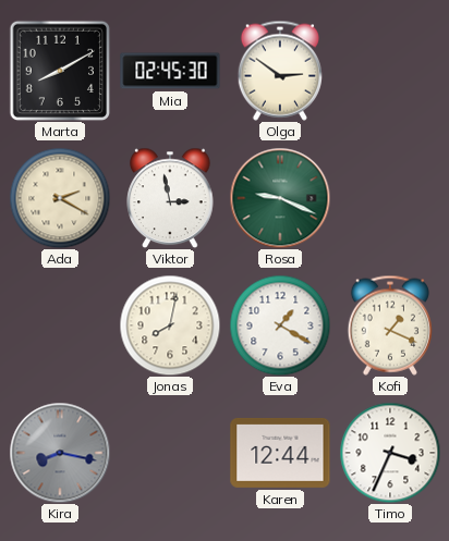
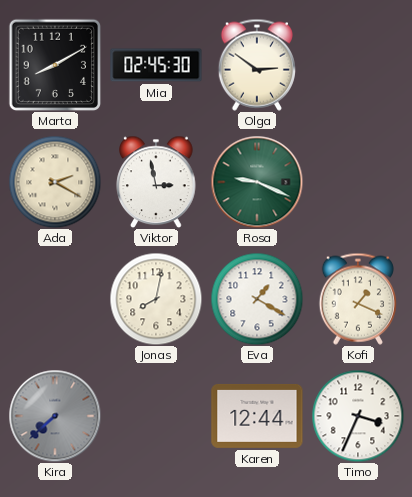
Kira: 8:17 -> 7:38
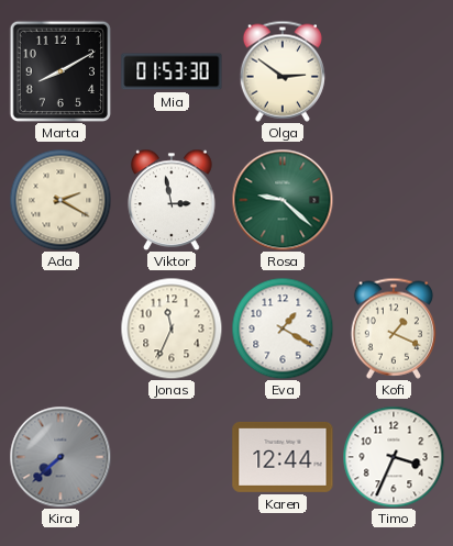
Mia: 02:45 -> 01:53
Rosa: 9:19 -> 9:22
Jonas: 8:02 -> 11:34
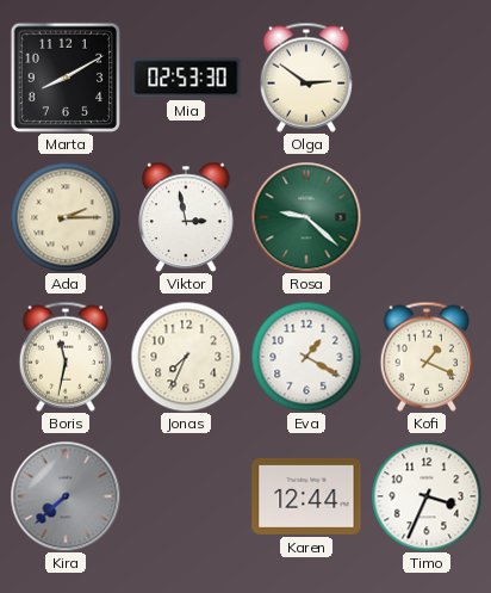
Mia: 01:53 -> 02:53
Ada: 2:20 -> 2:15
Boris: none -> 11:32
Jonas: 11:34 -> 7:34
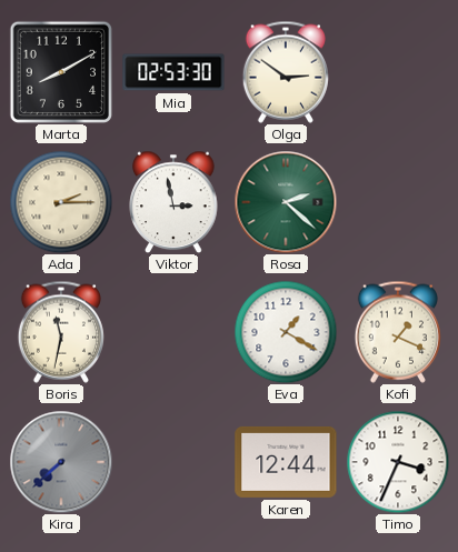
Rosa: 9:22 -> 2:22
Jonas: 7:34 -> none
